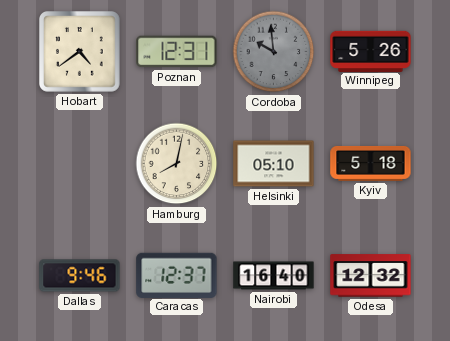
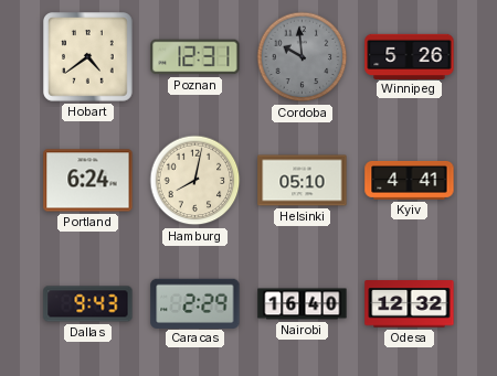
Portland: none -> 6:24
Kyiv: 5:18 -> 4:41
Dallas: 9:46 -> 9:43
Caracas: 12:37 -> 2:29
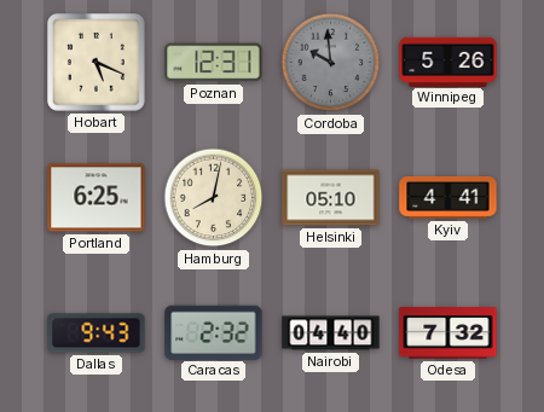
Hobart: 4:39 -> 5:19
Portland: 6:24 -> 6:25
Caracas: 2:29 -> 2:32
Nairobi: 16:40 -> 04:40
Odesa: 12:32 -> 7:32
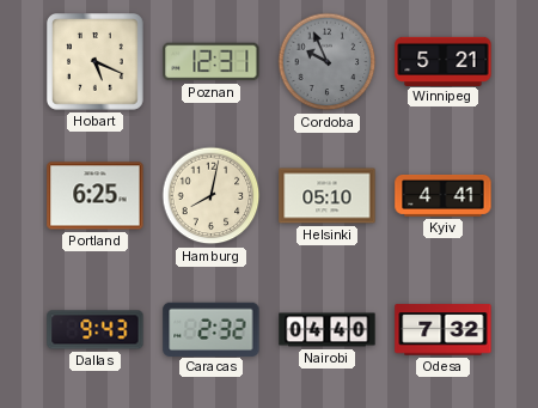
Cordoba: 9:59 -> 9:56
Winnipeg: 5:26 -> 5:21
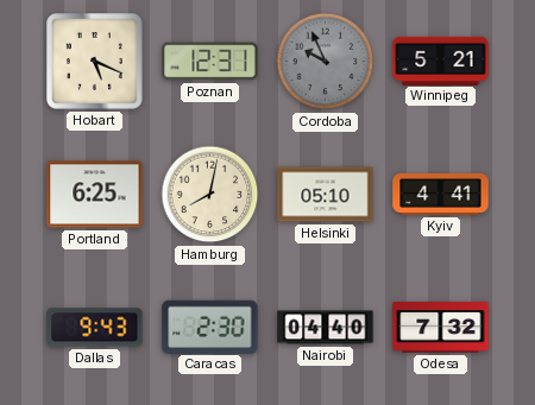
Caracas: 2:32 -> 2:30
